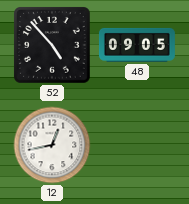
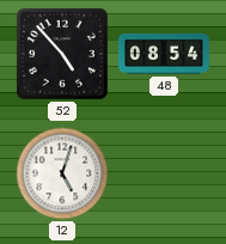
48: 09:05 -> 08:54
12: 12:43 -> 5:03
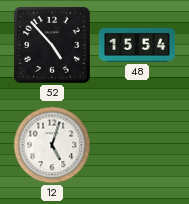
48: 08:54 -> 15:54
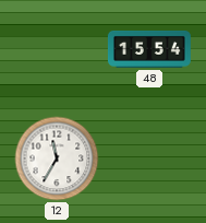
52: 4:53 -> none
12: 5:03 -> 11:35
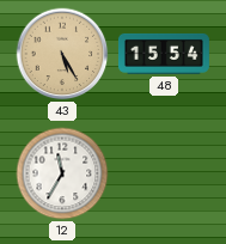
43: none -> 5:25
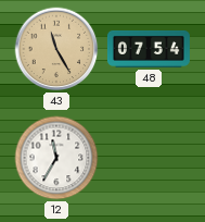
43: 5:25 -> 11:25
48: 15:54 -> 07:54
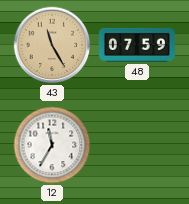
48: 07:54 -> 07:59
